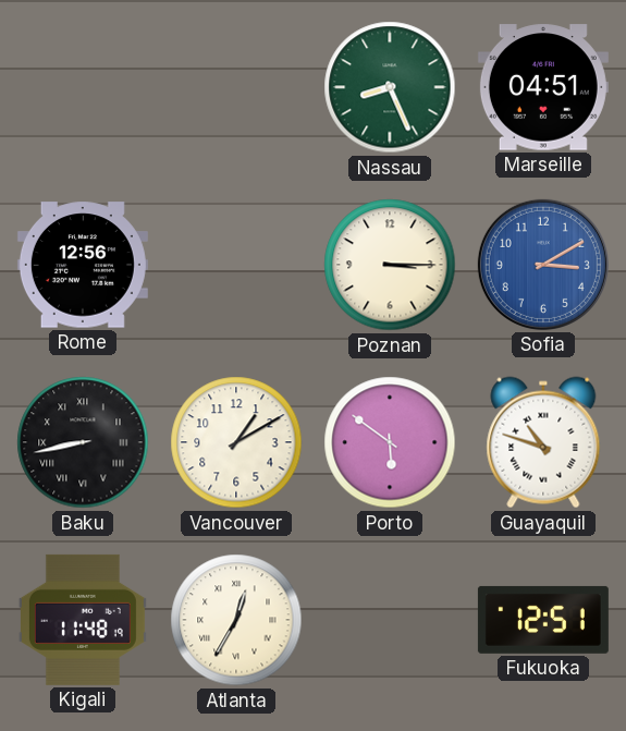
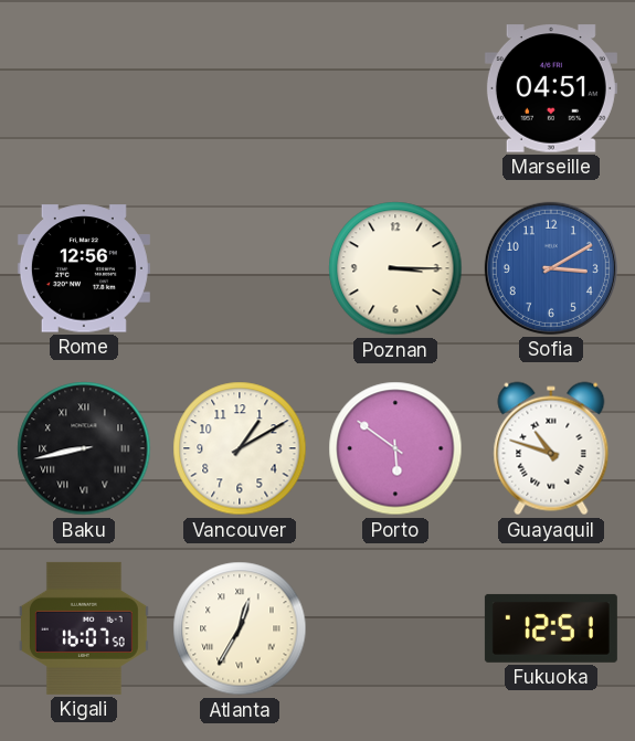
Nassau: 8:26 -> none
Kigali: 11:48 -> 16:07
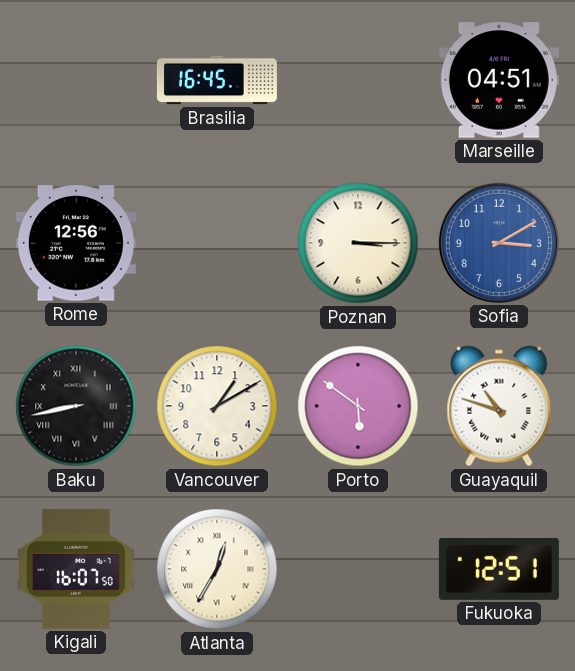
Brasilia: none -> 16:45
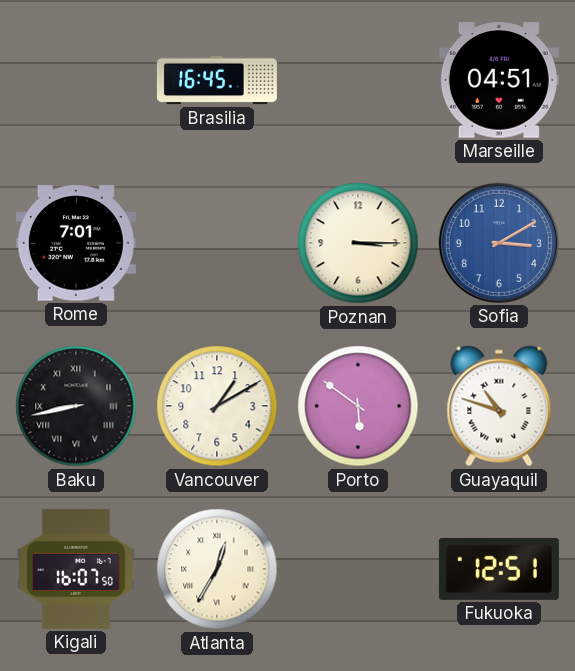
Rome: 12:56 -> 7:01
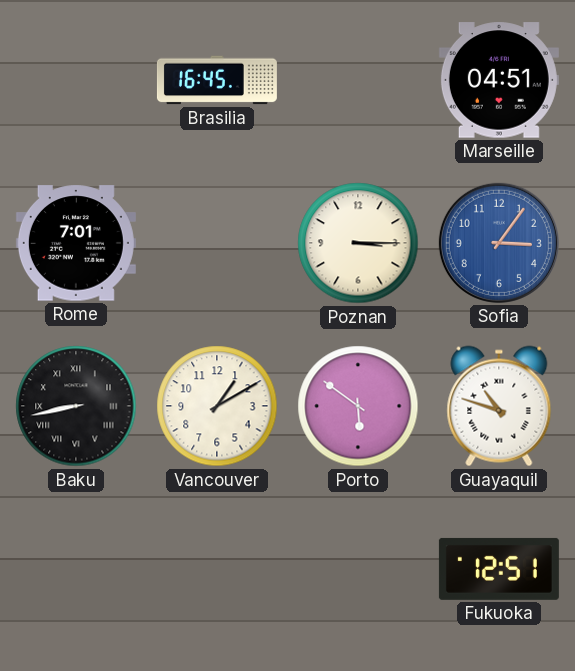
Sofia: 3:10 -> 3:06
Kigali: 16:07 -> none
Atlanta: 12:35 -> none
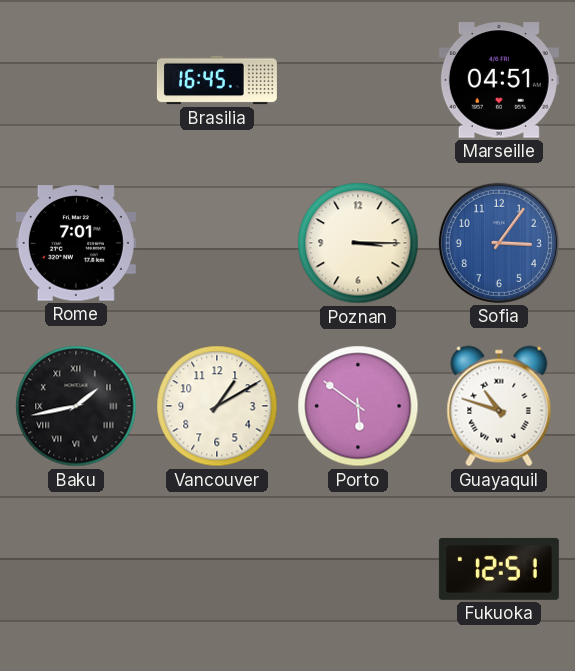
Baku: 8:43 -> 1:43
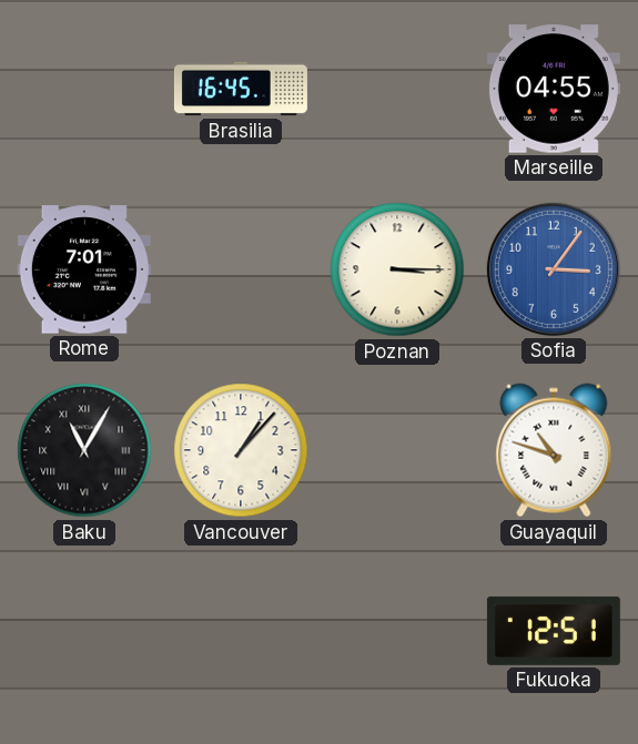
Marseille: 04:51 -> 04:55
Baku: 1:43 -> 11:05
Vancouver: 1:10 -> 1:07
Porto: 5:51 -> none
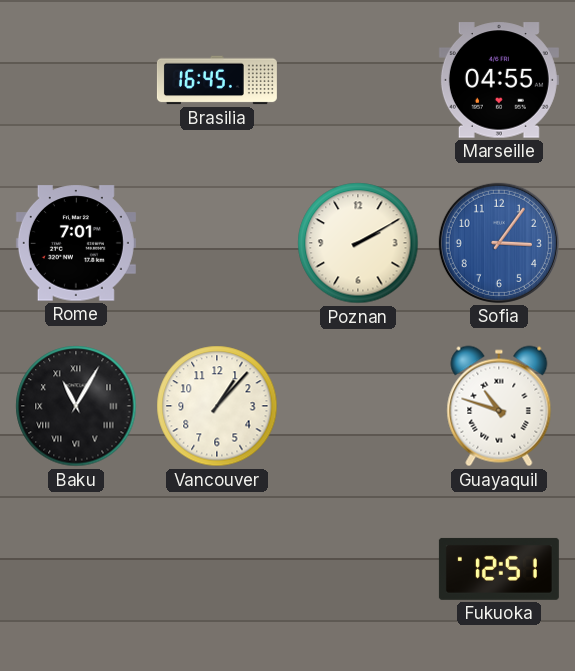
Poznan: 3:15 -> 2:10
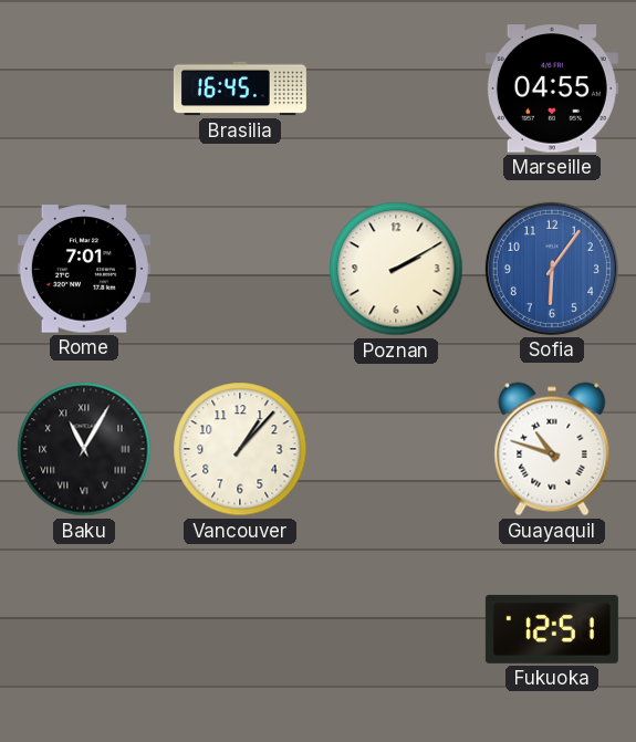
Sofia: 3:06 -> 6:06
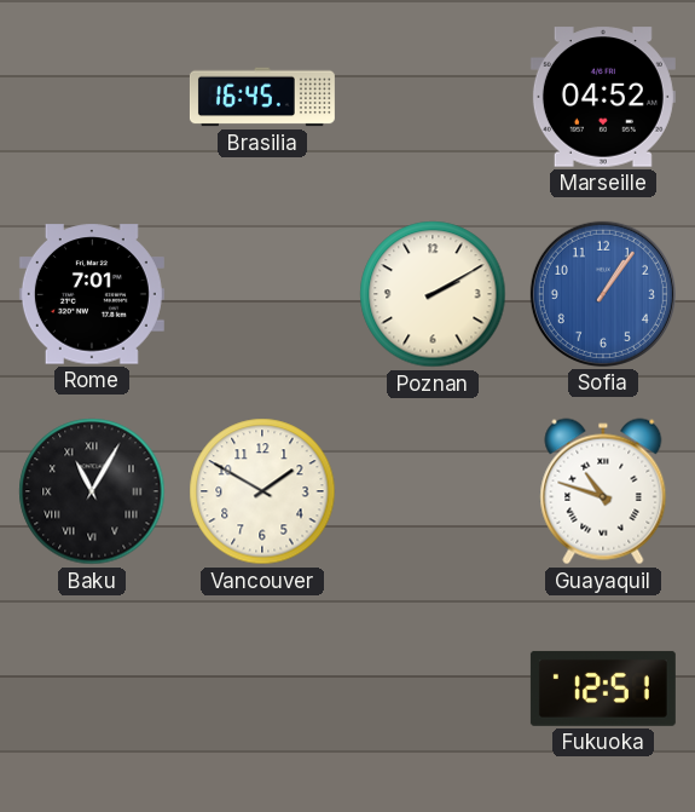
Marseille: 04:55 -> 04:52
Sofia: 6:06 -> 1:06
Vancouver: 1:07 -> 1:50
